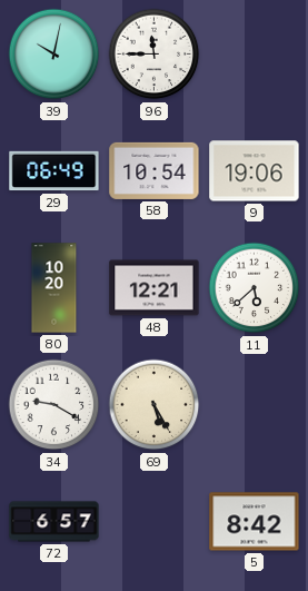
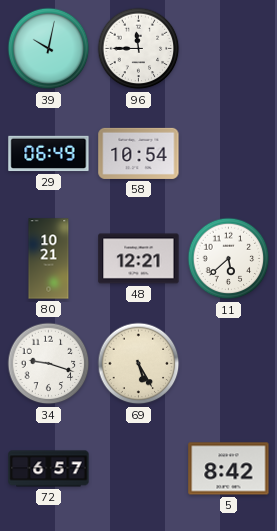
9: 19:06 -> none
80: 10:20 -> 10:21
34: 9:20 -> 9:18
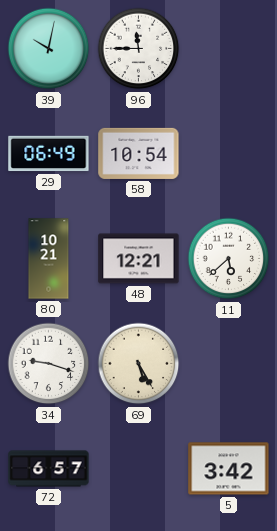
5: 8:42 -> 3:42
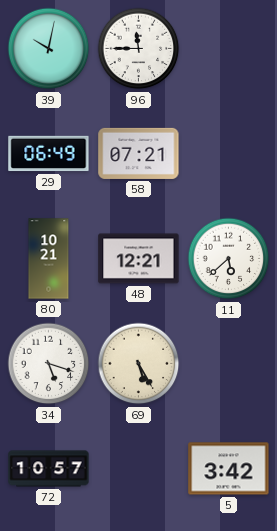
58: 10:54 -> 07:21
34: 9:18 -> 5:18
72: 6:57 -> 10:57
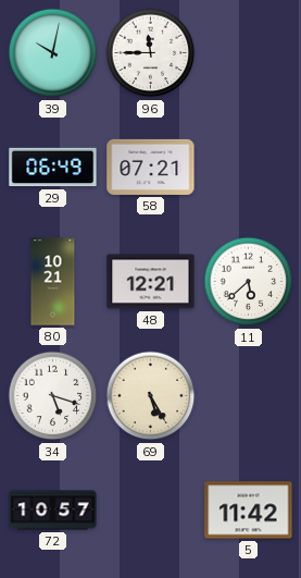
5: 3:42 -> 11:42
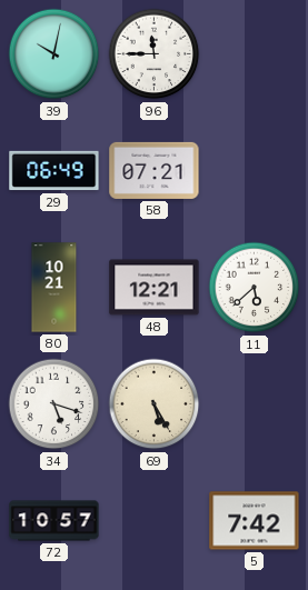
5: 11:42 -> 7:42
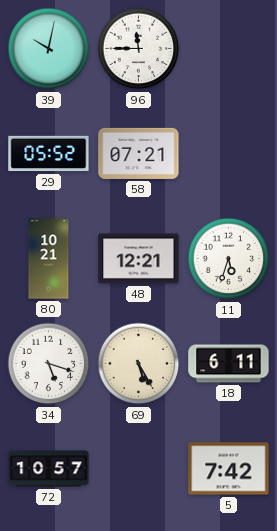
29: 06:49 -> 05:52
11: 5:38 -> 5:33
18: none -> 6:11
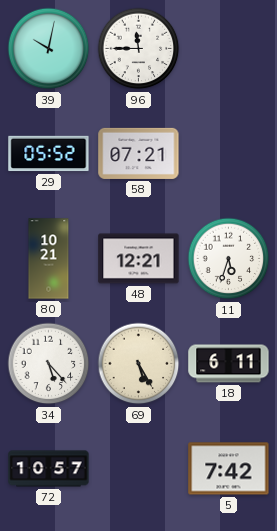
34: 5:18 -> 5:23
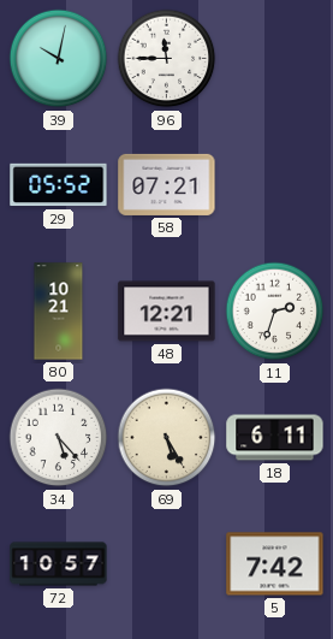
11: 5:33 -> 2:33
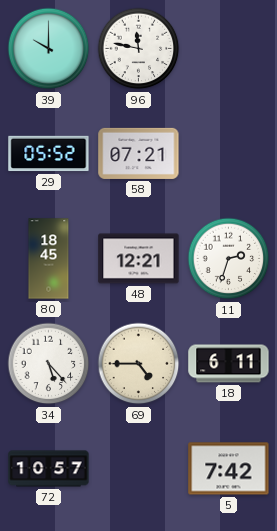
39: 10:02 -> 10:00
96: 11:45 -> 11:47
80: 10:21 -> 18:45
69: 5:25 -> 4:45
